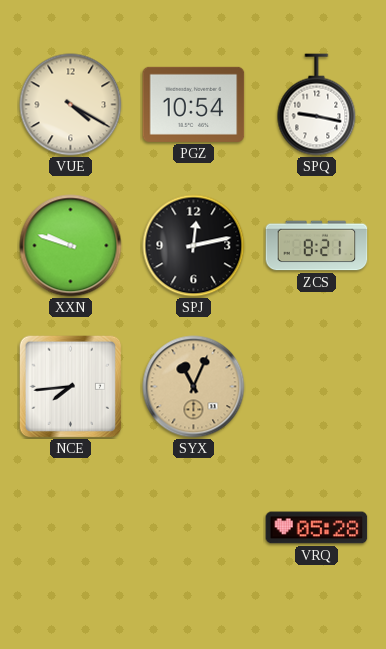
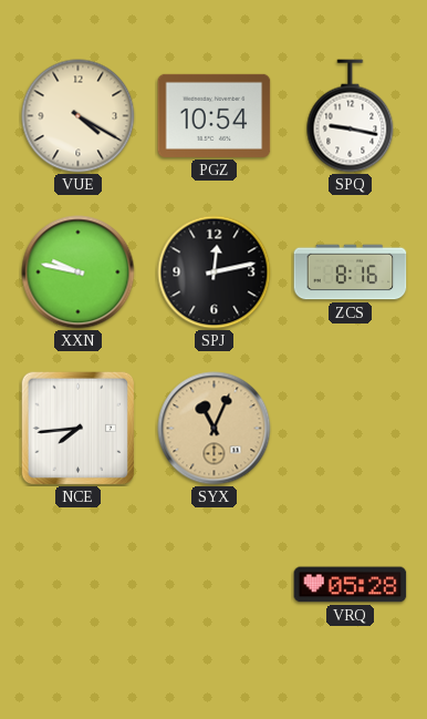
XXN: 9:48 -> 9:47
ZCS: 8:21 -> 8:16
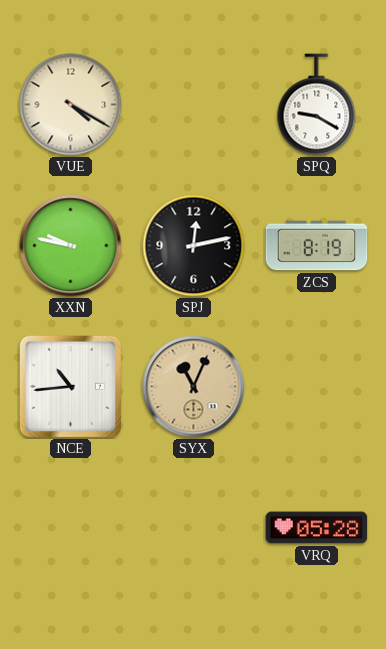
PGZ: 10:54 -> none
SPQ: 9:17 -> 9:20
ZCS: 8:16 -> 8:19
NCE: 7:44 -> 10:44
